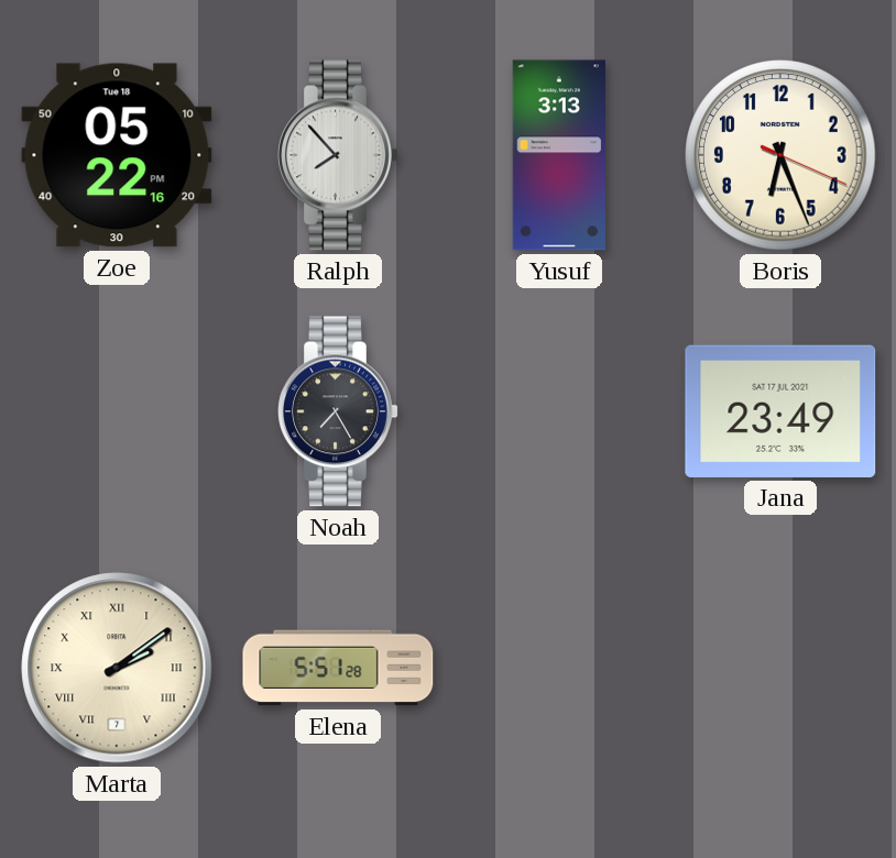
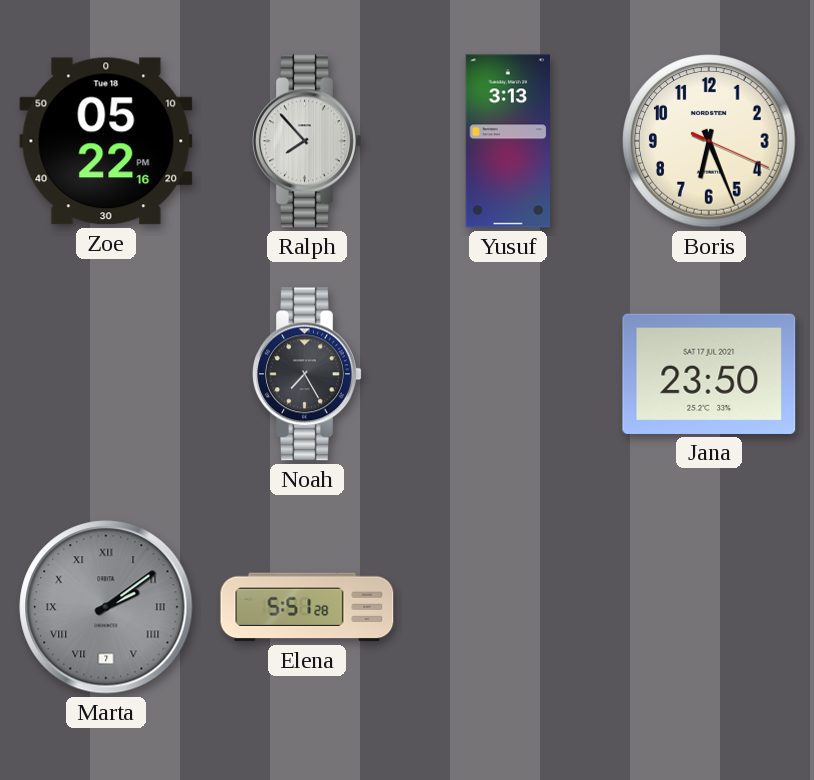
Jana: 23:49 -> 23:50
Marta dial: cream -> grey
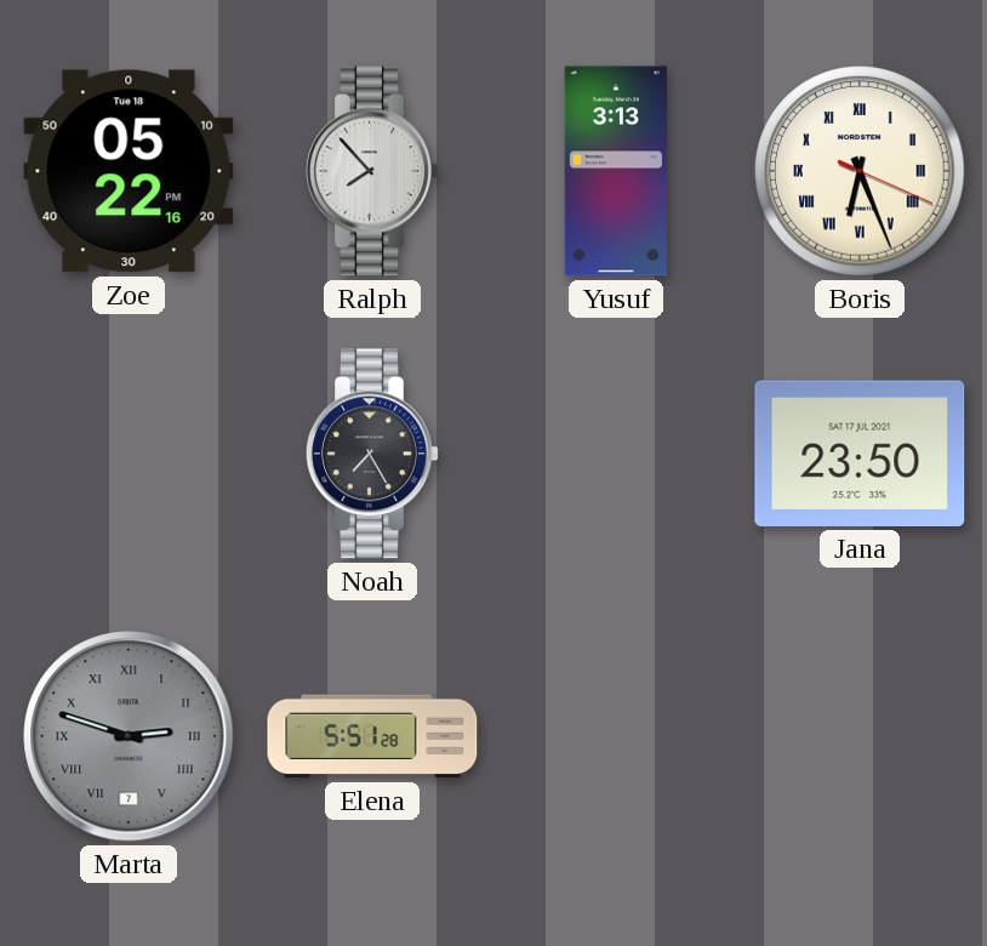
Boris numerals: Arabic -> Roman
Marta: 2:09 -> 2:48
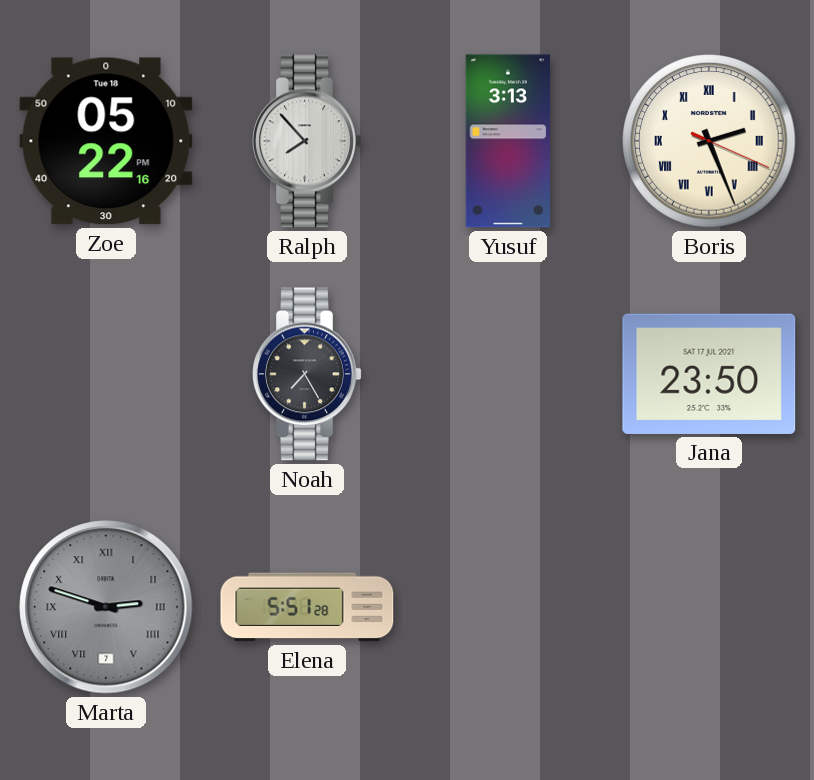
Boris: 6:26 -> 2:26
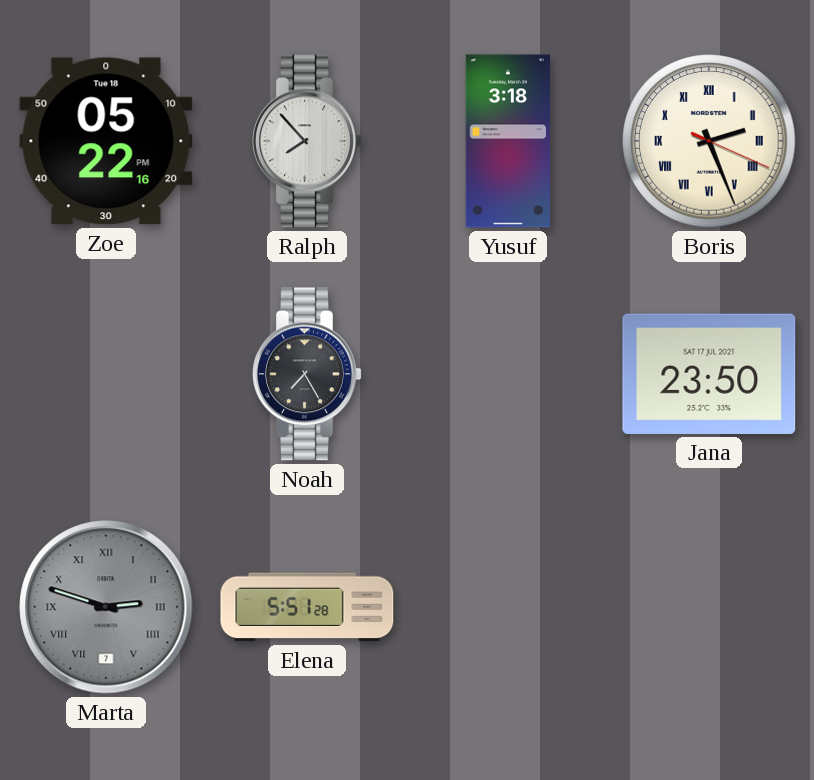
Yusuf: 3:13 -> 3:18
